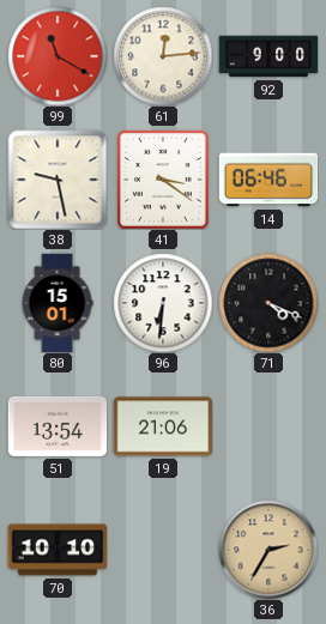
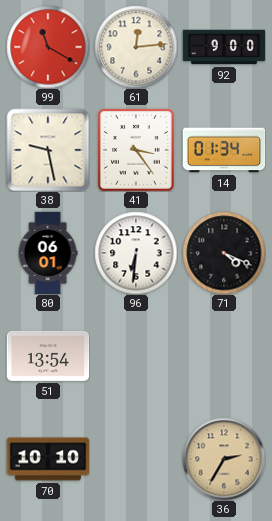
41: 3:21 -> 3:24
14: 06:46 -> 01:34
80: 15:01 -> 06:01
19: 21:06 -> none
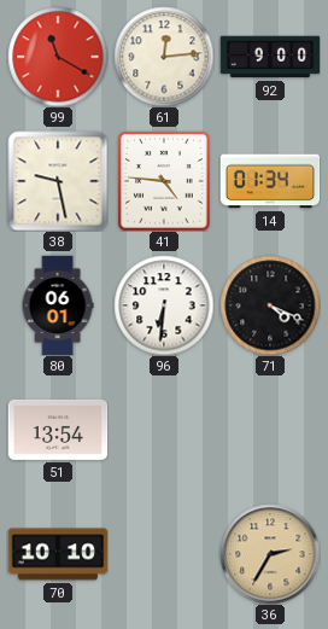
41: 3:24 -> 4:46
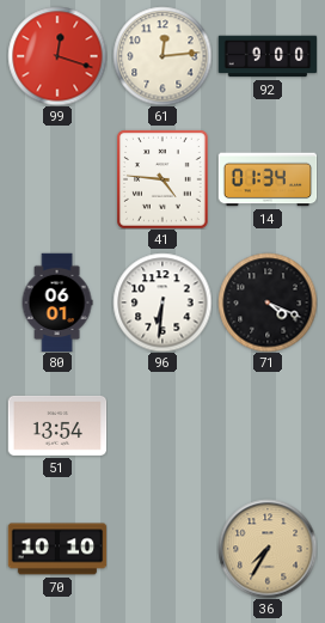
99: 11:20 -> 12:18
38: 9:28 -> none
36: 2:35 -> 7:35
